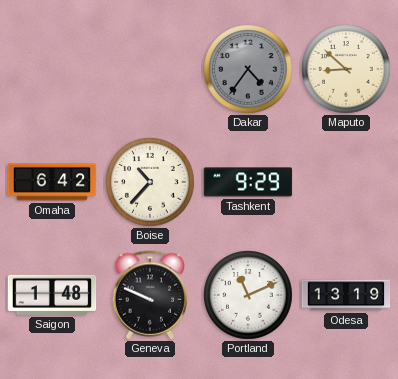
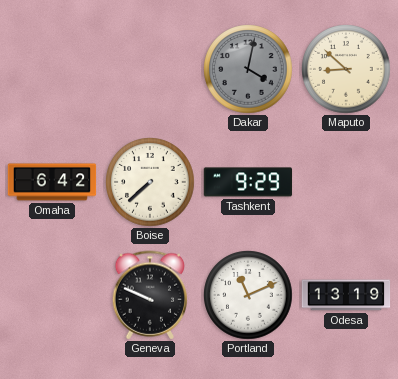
Dakar: 4:36 -> 4:02
Boise: 10:37 -> 7:38
Saigon: 1:48 -> none
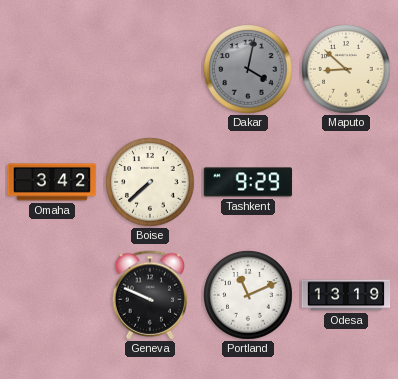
Omaha: 6:42 -> 3:42
